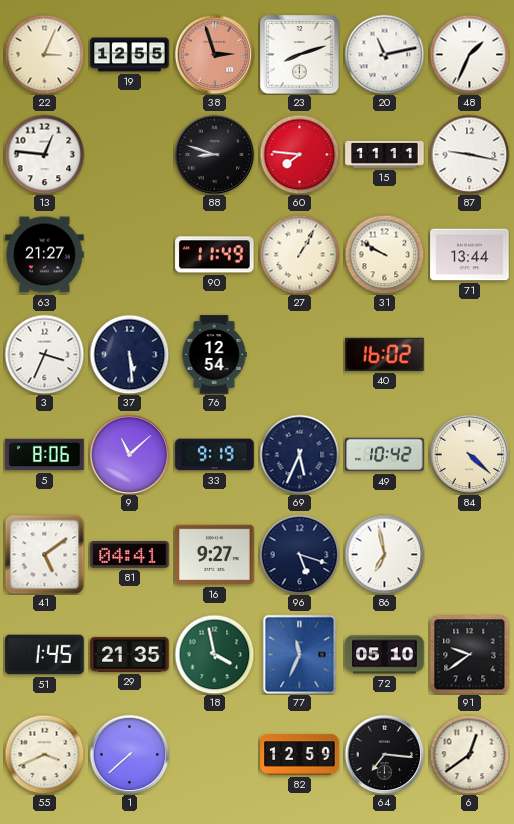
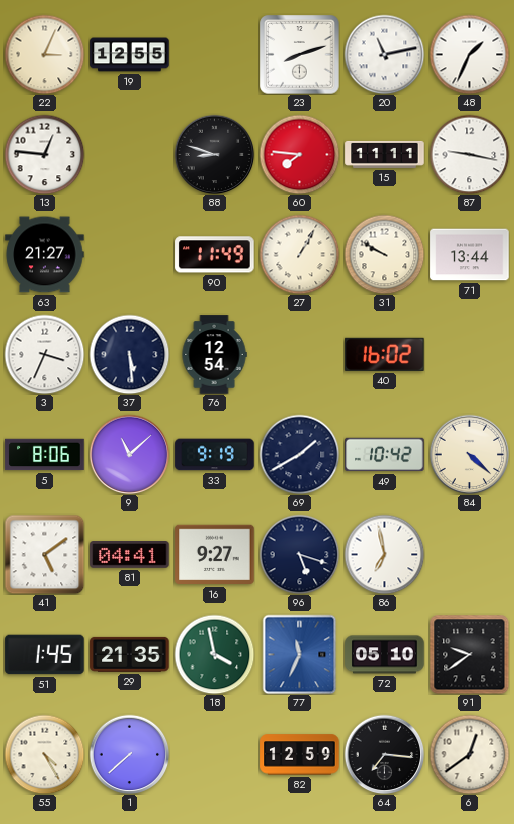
38: 2:57 -> none
69: 5:34 -> 1:40
55: 3:41 -> 4:25
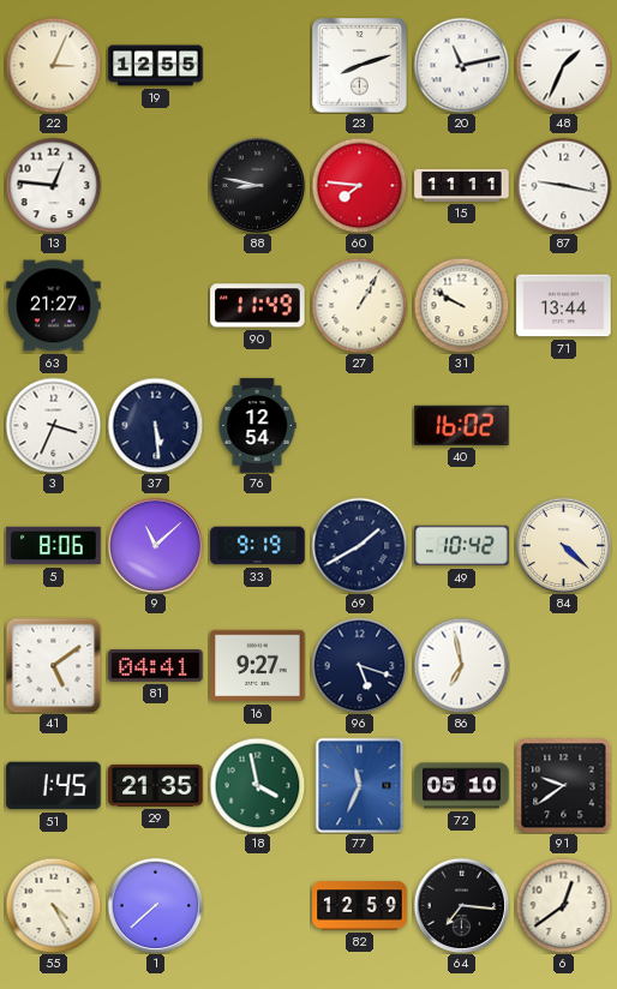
88: 8:48 -> 8:47
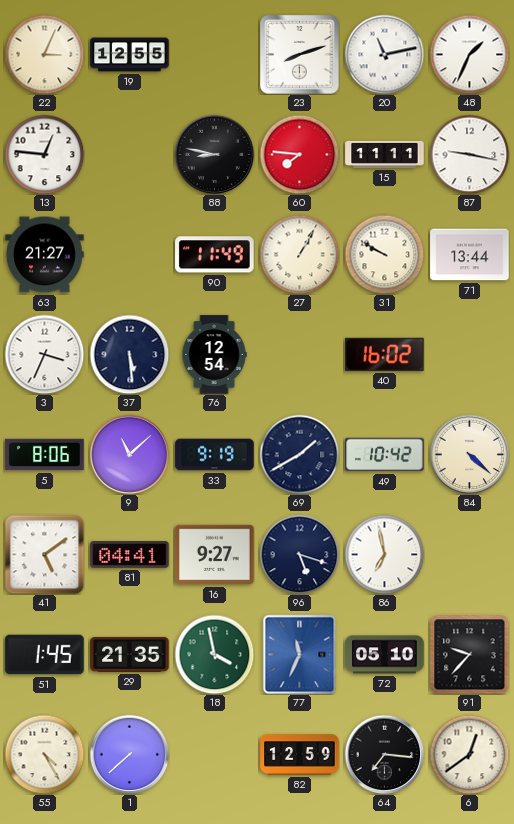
91: 9:39 -> 9:37
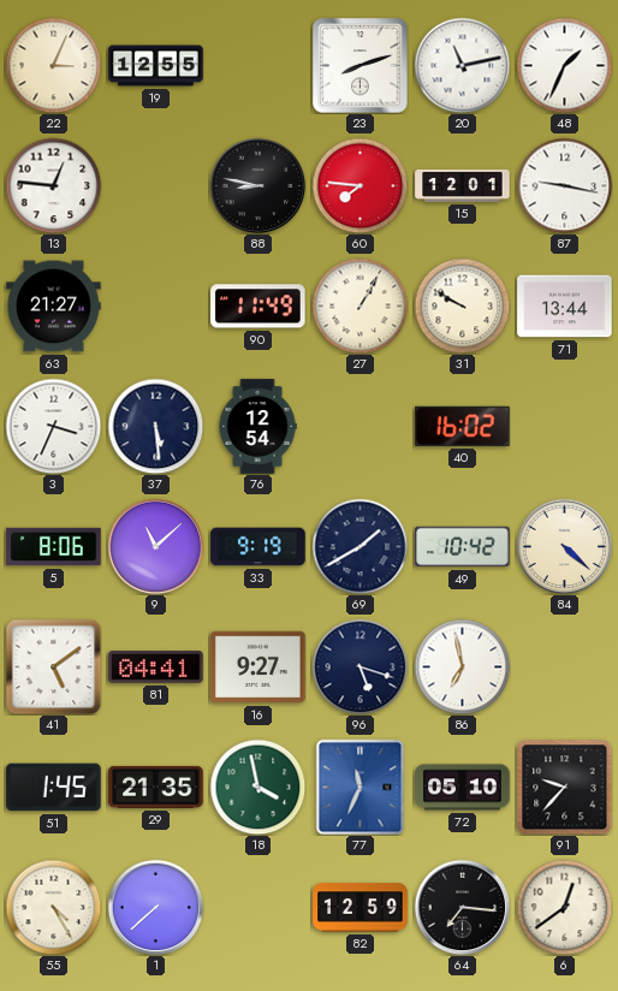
15: 11:11 -> 12:01
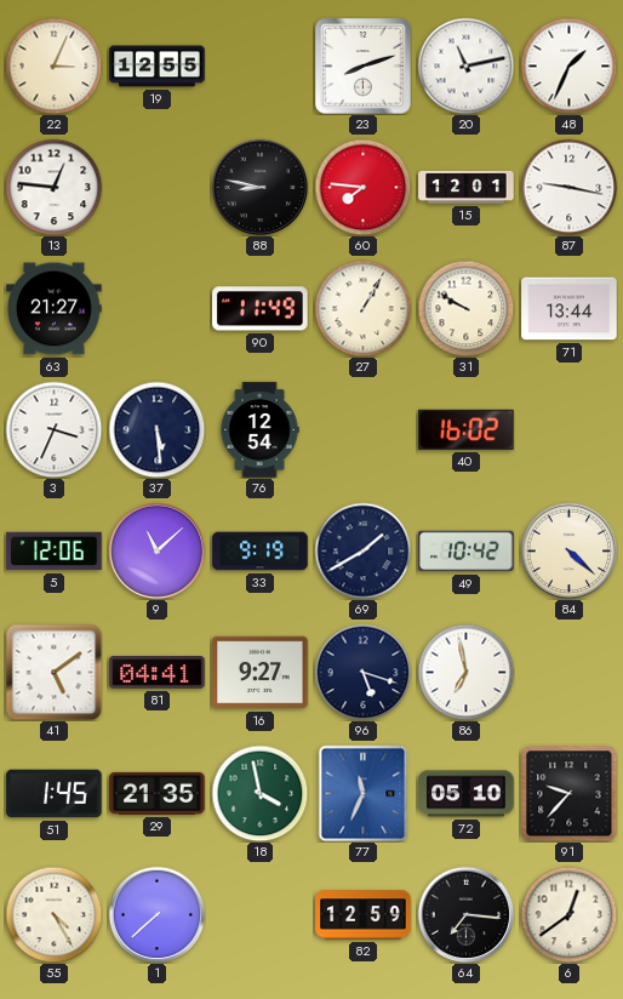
5: 8:06 -> 12:06
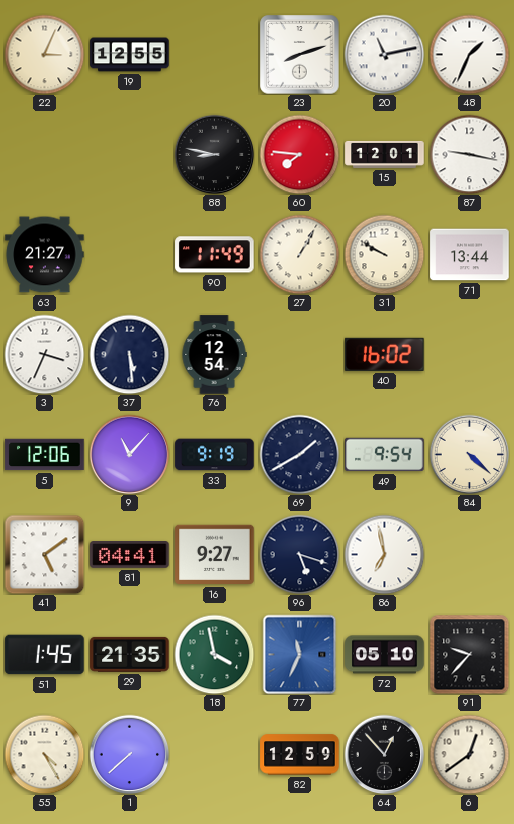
13: 12:46 -> none
9: 11:08 -> 11:07
49: 10:42 -> 9:54
64: 7:16 -> 12:53
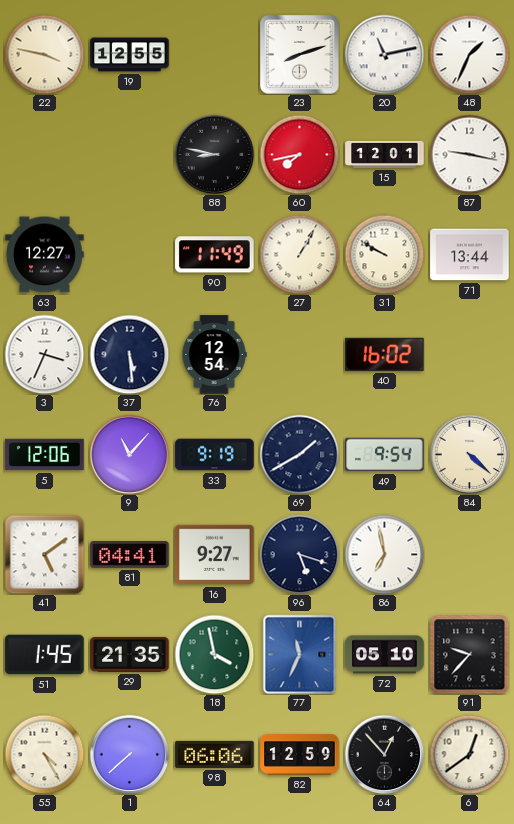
22: 3:04 -> 3:47
60: 7:46 -> 7:43
63: 21:27 -> 12:27
98: none -> 06:06
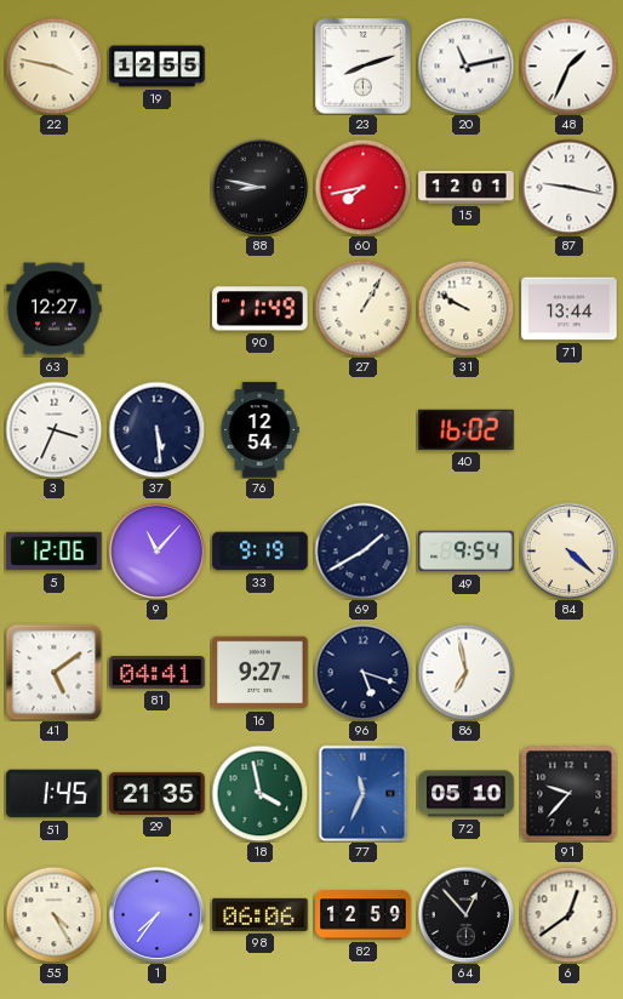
1: 7:38 -> 7:36
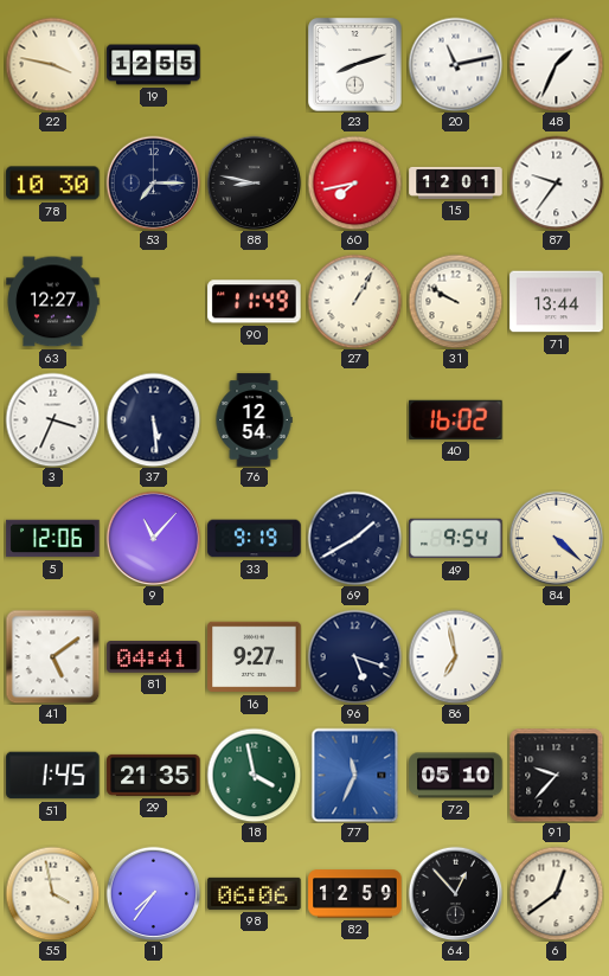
78: none -> 10:30
53: none -> 7:15
87: 9:17 -> 9:36
55: 4:25 -> 3:58
